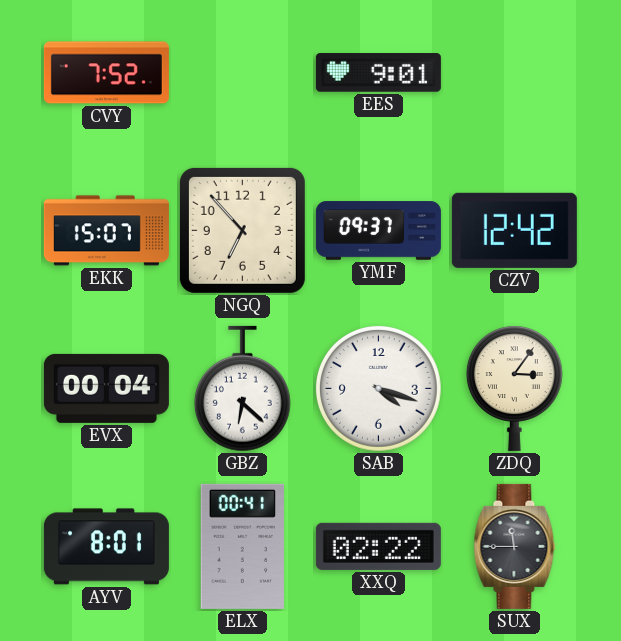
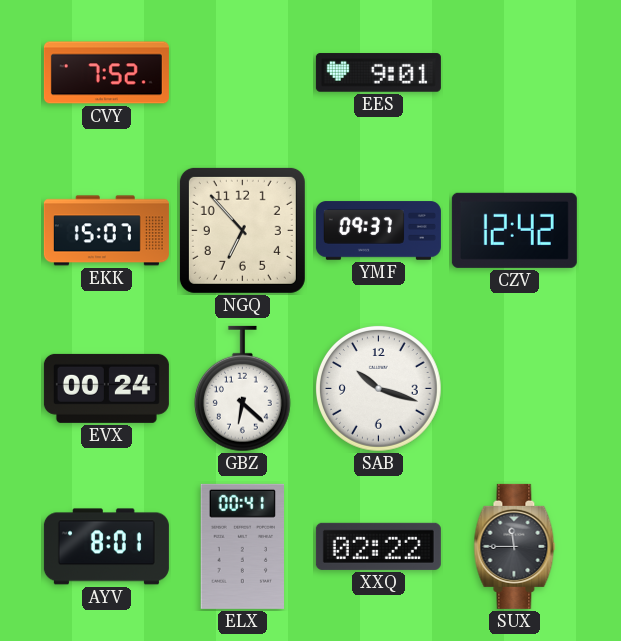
EVX: 00:04 -> 00:24
SAB: 4:18 -> 10:18
ZDQ: 3:06 -> none
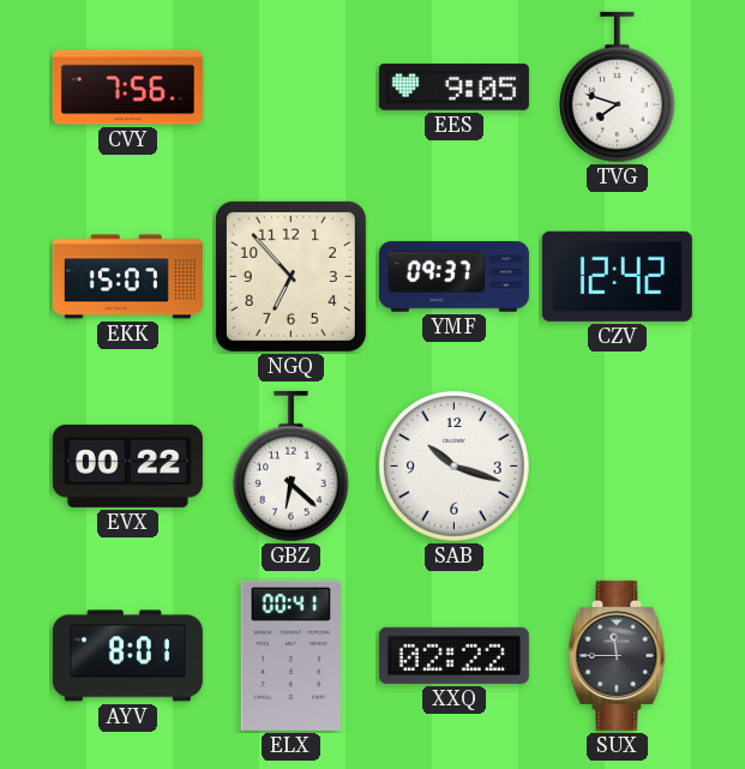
CVY: 7:52 -> 7:56
EES: 9:01 -> 9:05
TVG: none -> 7:48
EVX: 00:24 -> 00:22
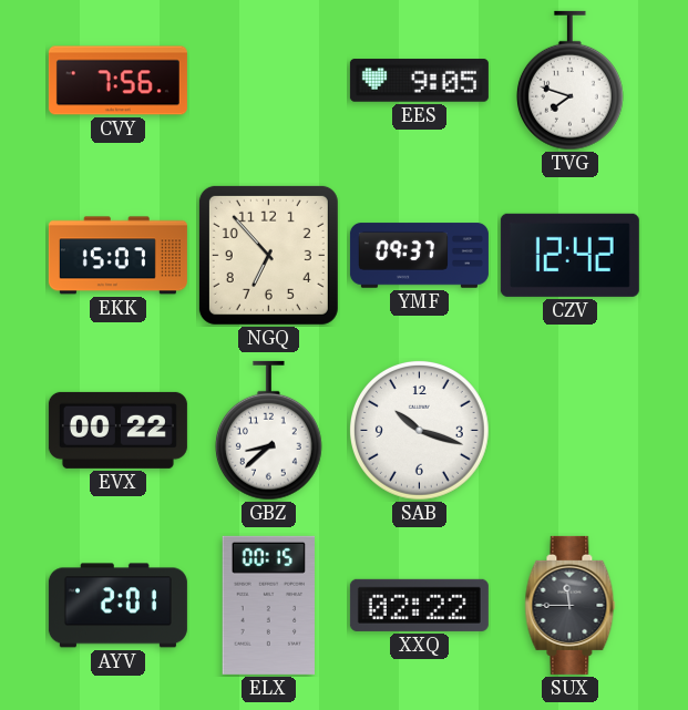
GBZ: 6:22 -> 8:38
AYV: 8:01 -> 2:01
ELX: 00:41 -> 00:15
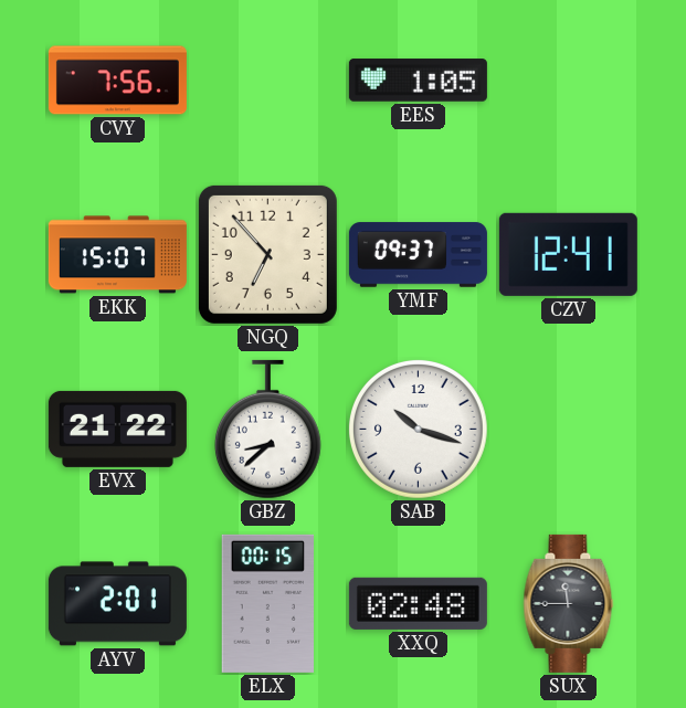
EES: 9:05 -> 1:05
TVG: 7:48 -> none
CZV: 12:42 -> 12:41
EVX: 00:22 -> 21:22
XXQ: 02:22 -> 02:48
